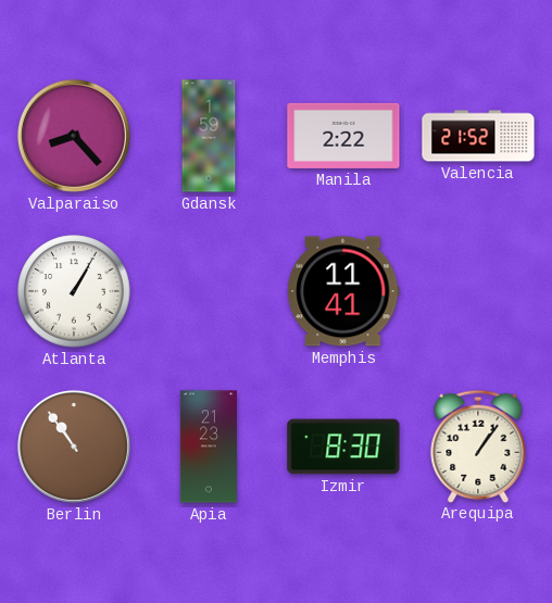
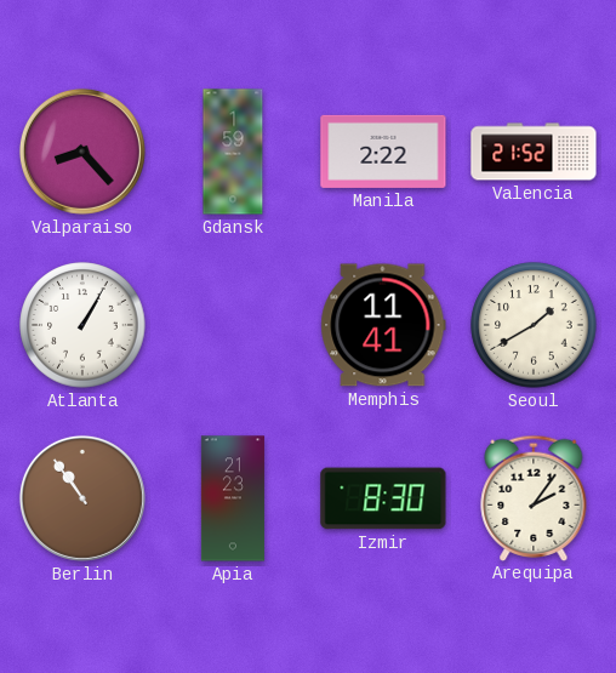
Seoul: none -> 1:40
Arequipa: 1:06 -> 2:06
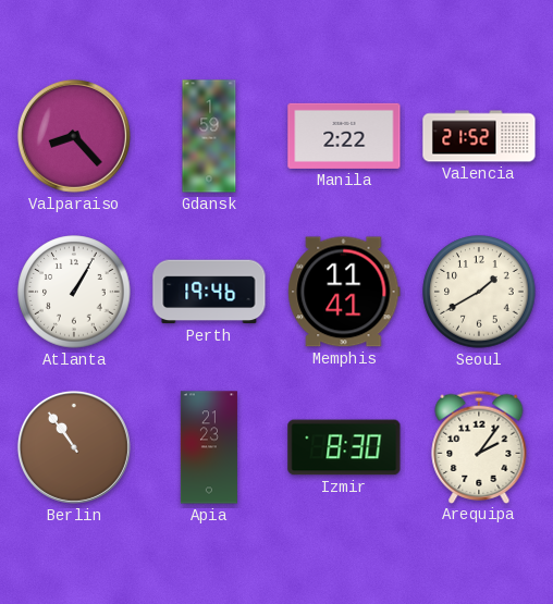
Perth: none -> 19:46
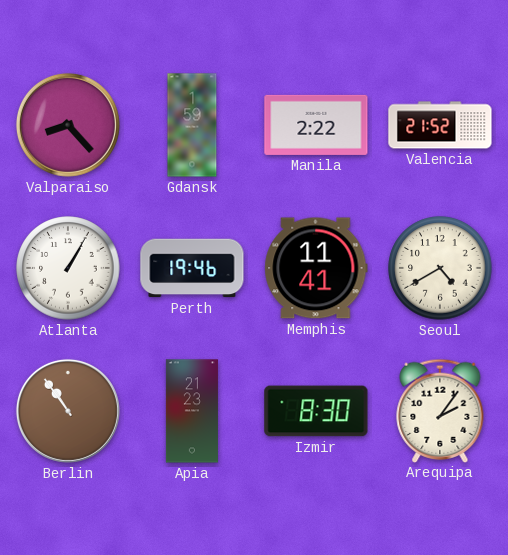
Seoul: 1:40 -> 4:40
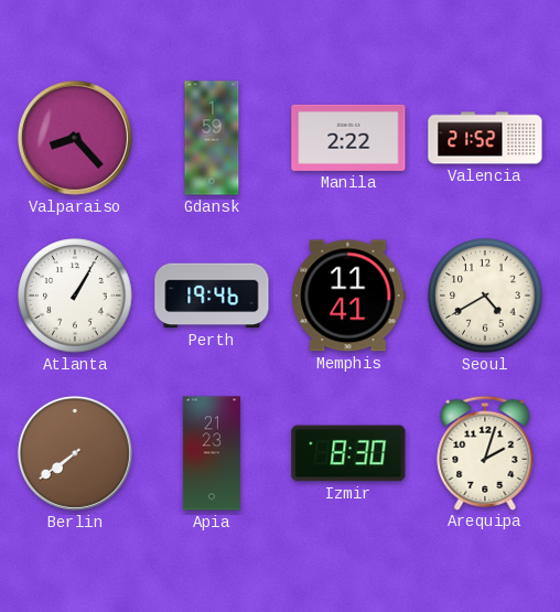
Berlin: 10:54 -> 7:39
Arequipa: 2:06 -> 2:03
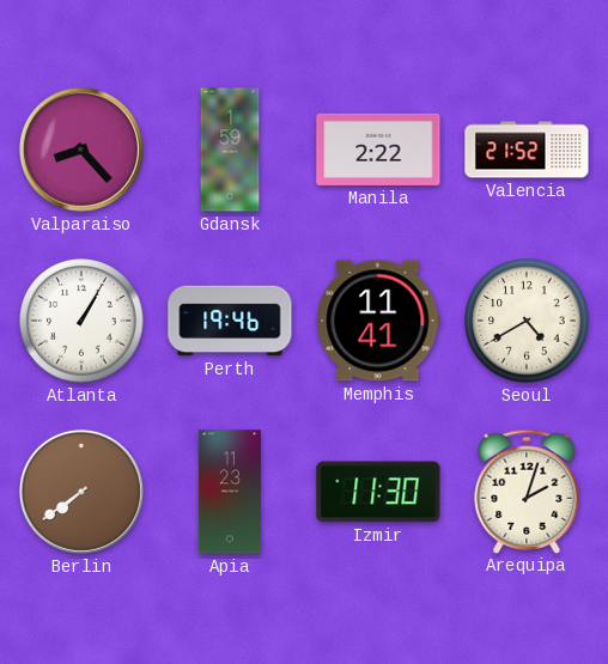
Apia: 21:23 -> 11:23
Izmir: 8:30 -> 11:30
